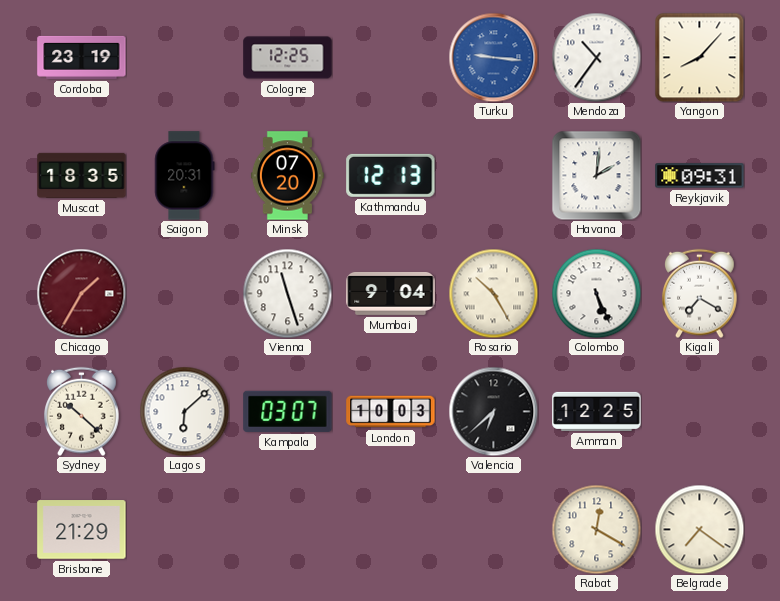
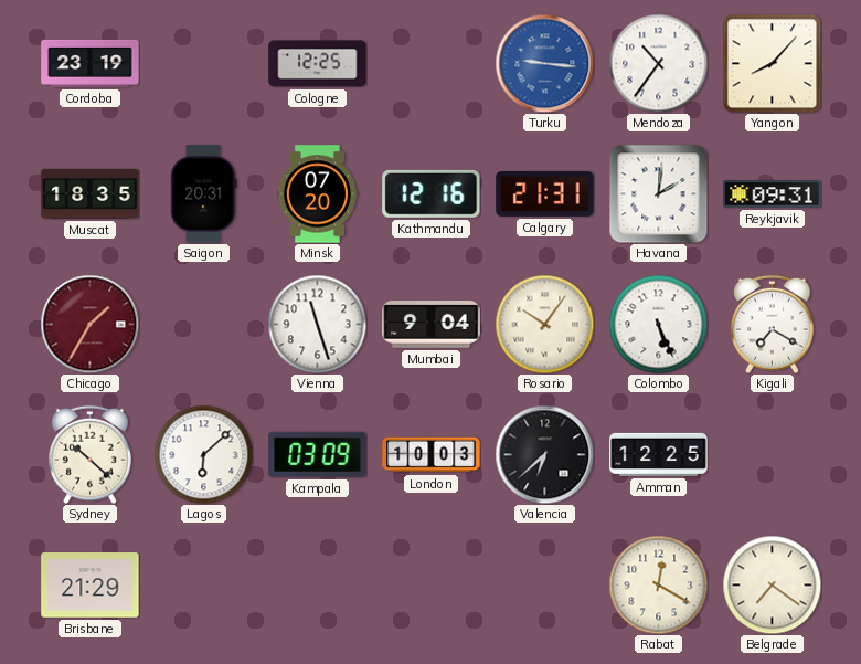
Kathmandu: 12:13 -> 12:16
Calgary: none -> 21:31
Rosario: 10:25 -> 10:06
Kampala: 03:07 -> 03:09
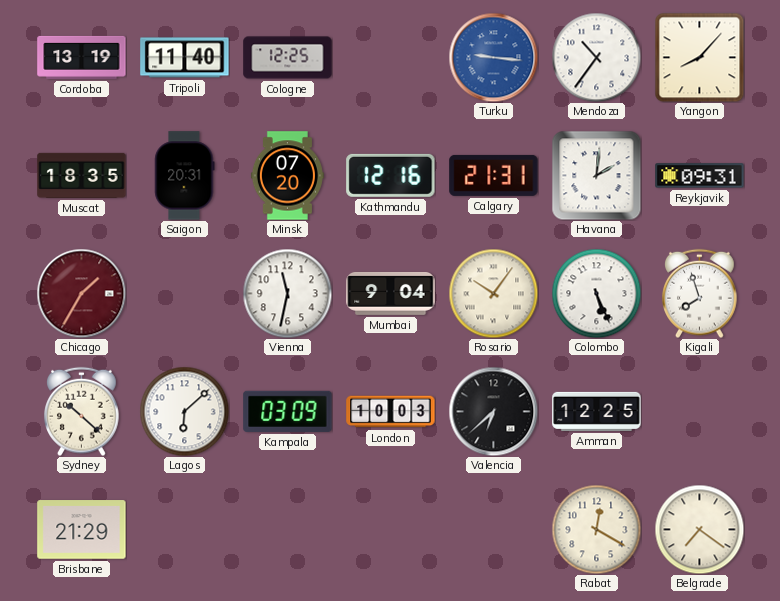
Cordoba: 23:19 -> 13:19
Tripoli: none -> 11:40
Vienna: 11:27 -> 11:32
Kigali: 7:20 -> 7:57
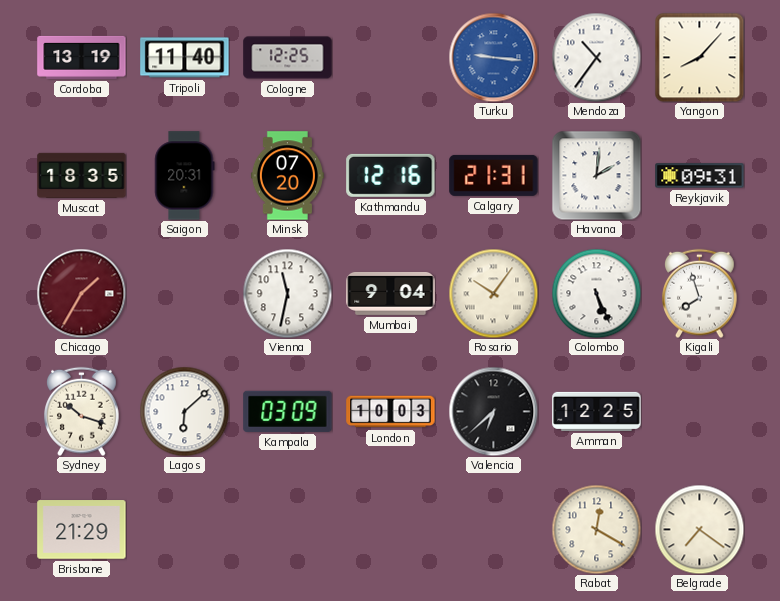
Sydney: 10:22 -> 10:18
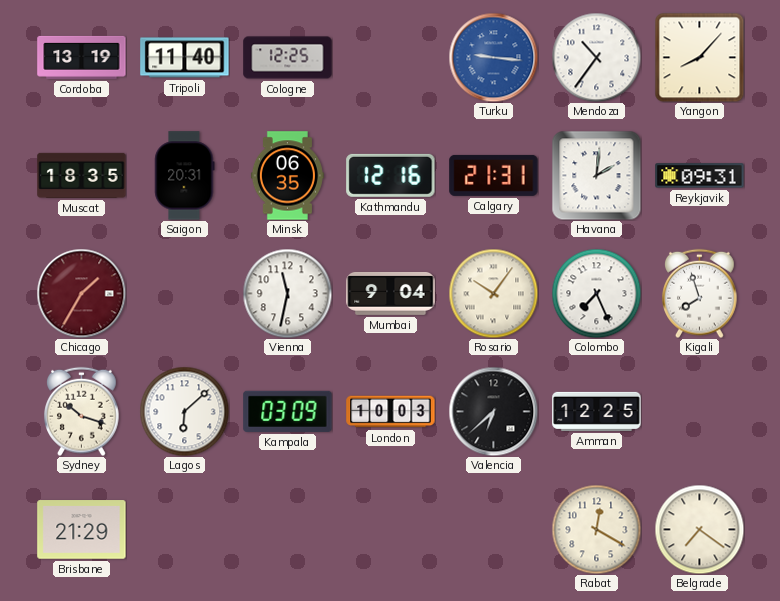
Minsk: 07:20 -> 06:35
Colombo: 5:26 -> 7:26
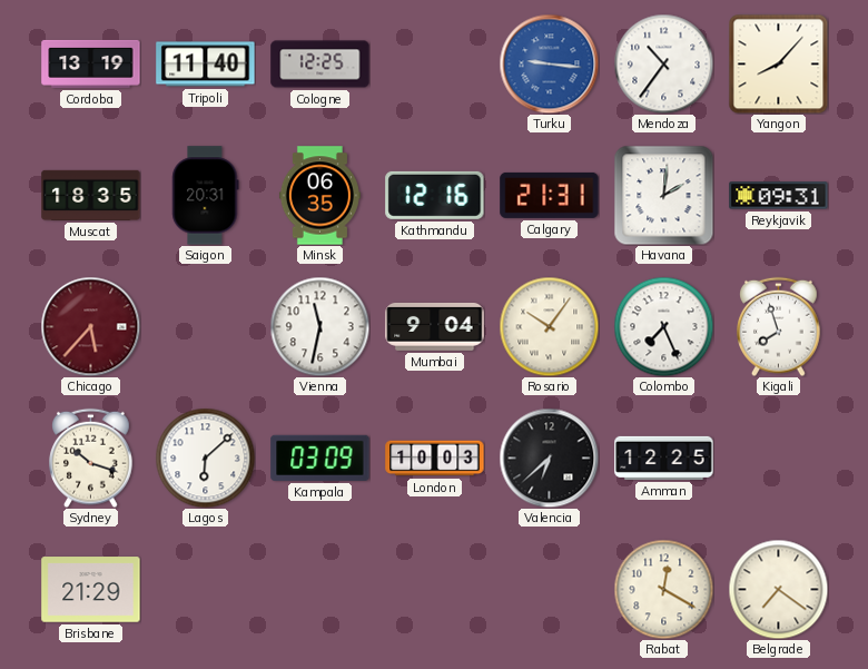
Chicago: 1:35 -> 5:37
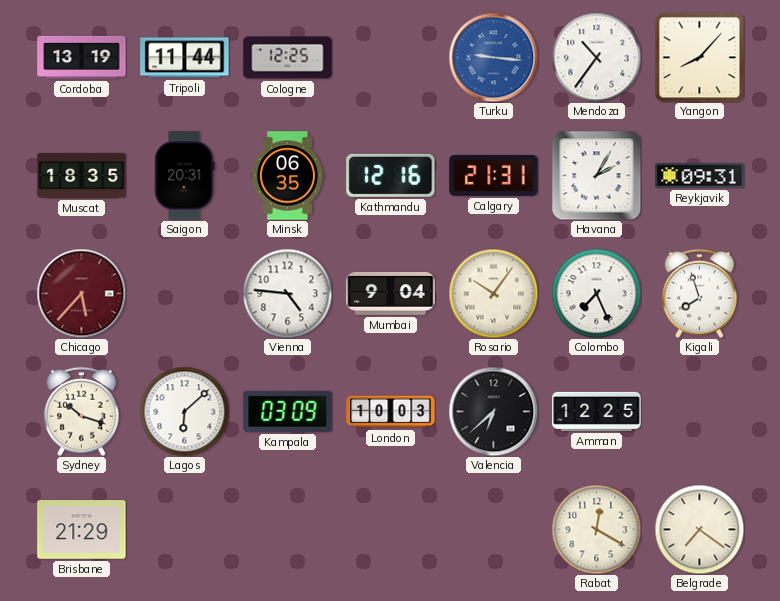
Tripoli: 11:40 -> 11:44
Havana: 2:01 -> 2:05
Vienna: 11:32 -> 4:46
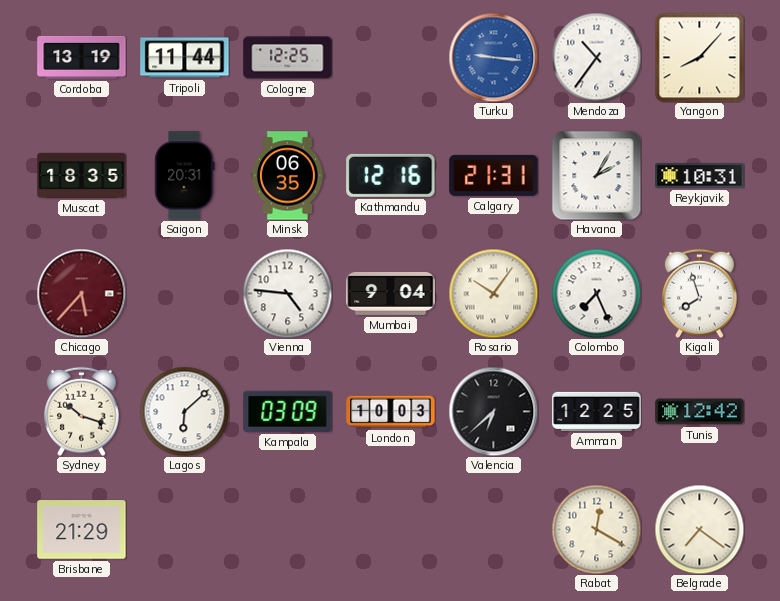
Reykjavik: 09:31 -> 10:31
Tunis: none -> 12:42
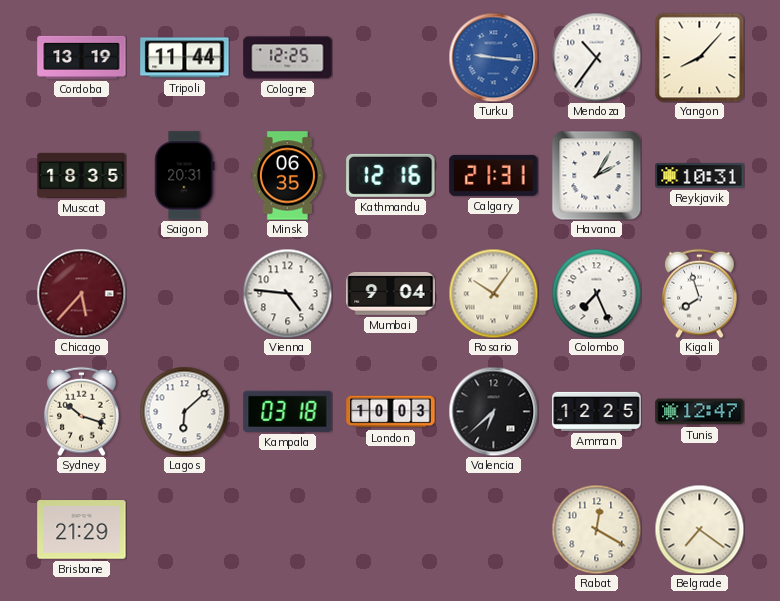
Kampala: 03:09 -> 03:18
Tunis: 12:42 -> 12:47
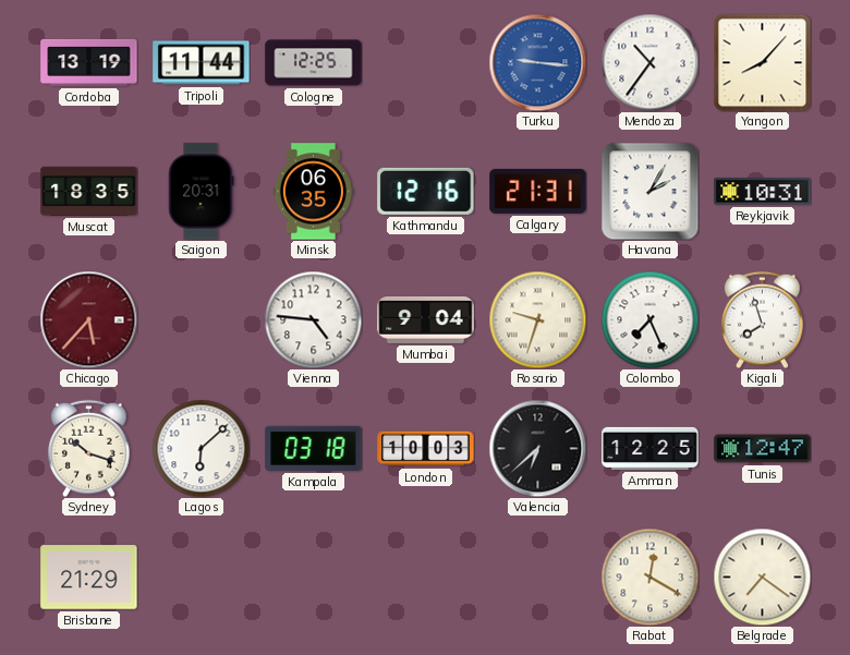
Rosario: 10:06 -> 9:33
